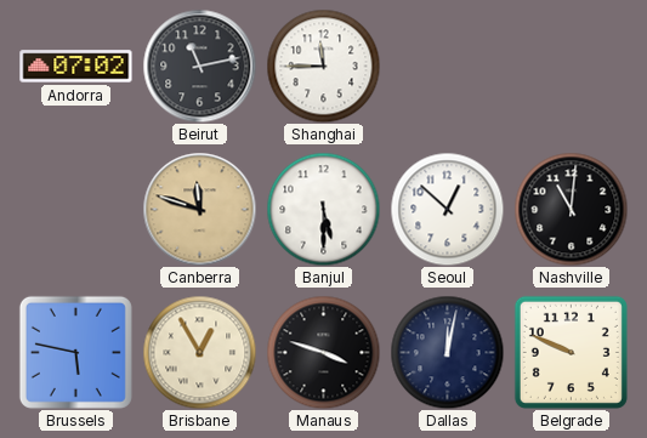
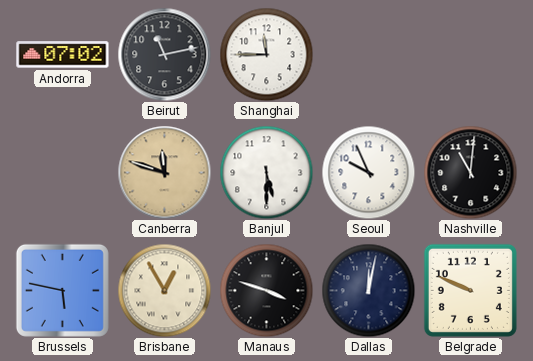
Seoul: 12:52 -> 9:56
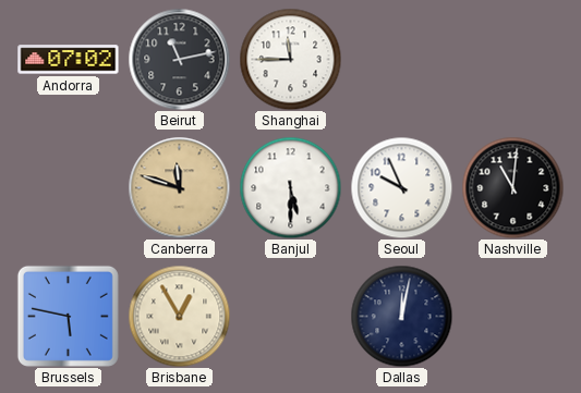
Manaus: 3:48 -> none
Belgrade: 9:49 -> none
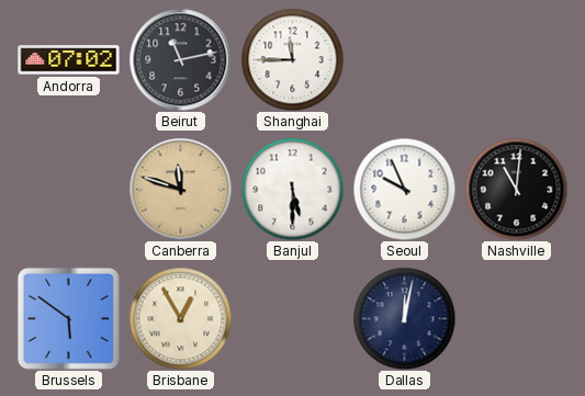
Brussels: 5:47 -> 5:51
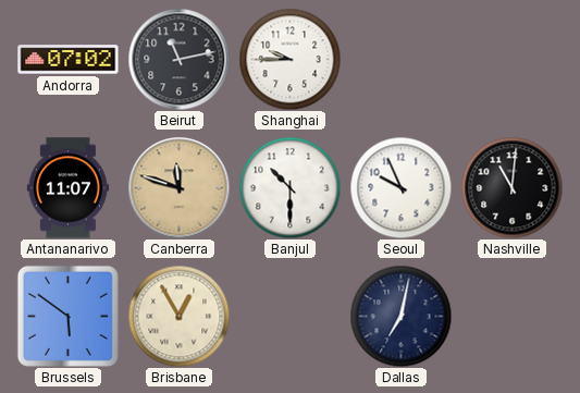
Shanghai: 11:45 -> 9:45
Antananarivo: none -> 11:07
Banjul: 5:30 -> 10:30
Dallas: 12:02 -> 7:02
